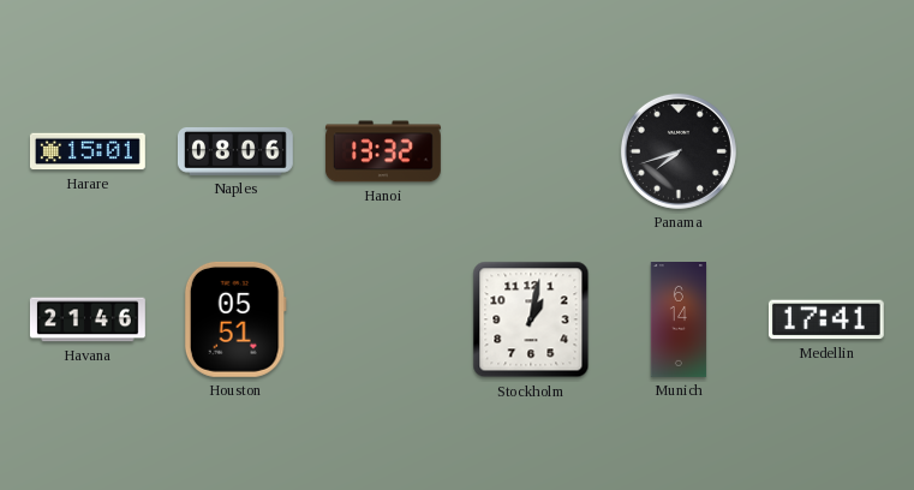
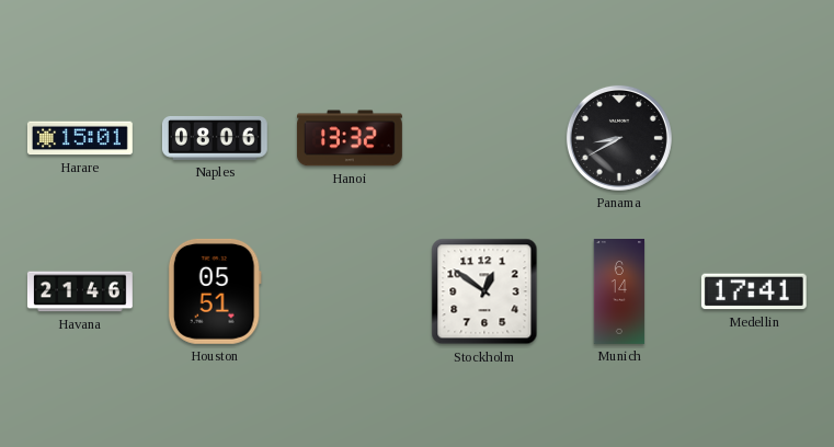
Panama: 7:42 -> 8:40
Stockholm: 1:02 -> 12:51
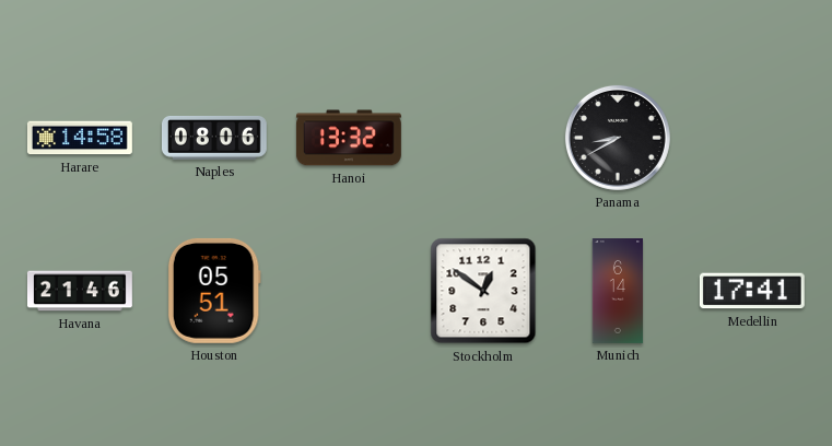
Harare: 15:01 -> 14:58
